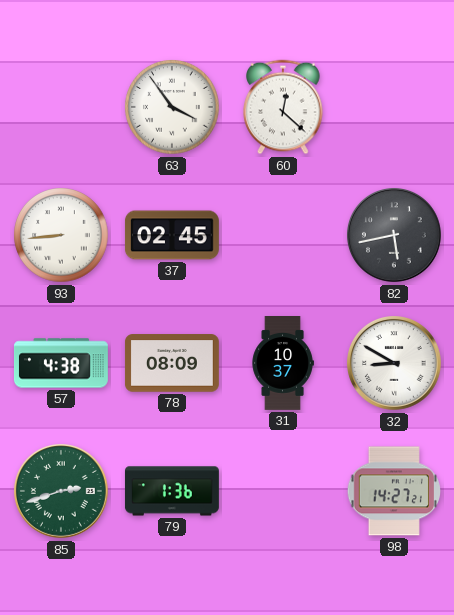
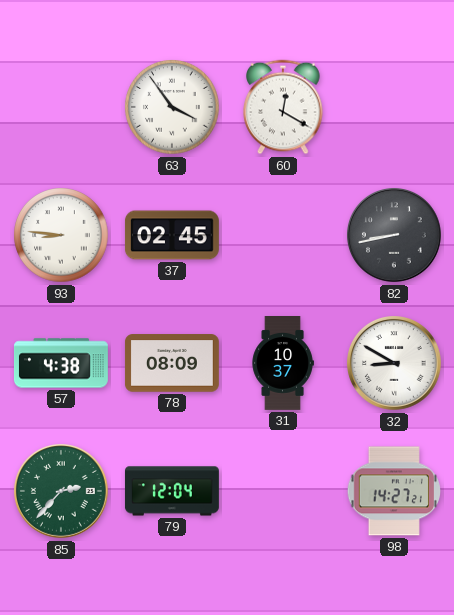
60: 12:22 -> 12:20
93: 8:44 -> 8:46
82: 5:43 -> 8:43
85: 2:42 -> 2:37
79: 1:36 -> 12:04
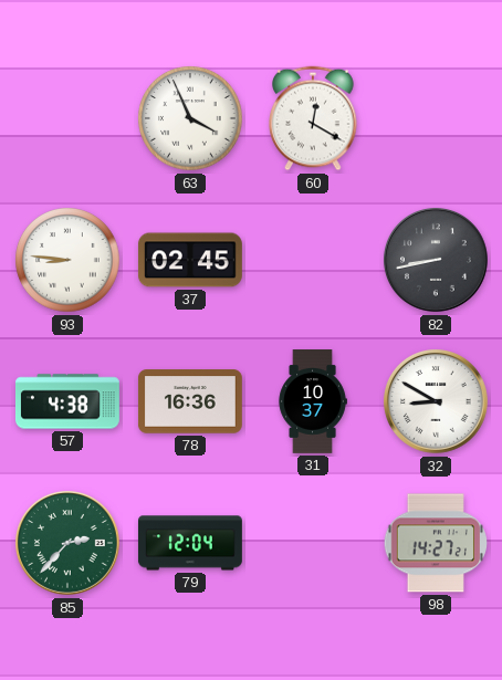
63: 3:54 -> 3:56
78: 08:09 -> 16:36
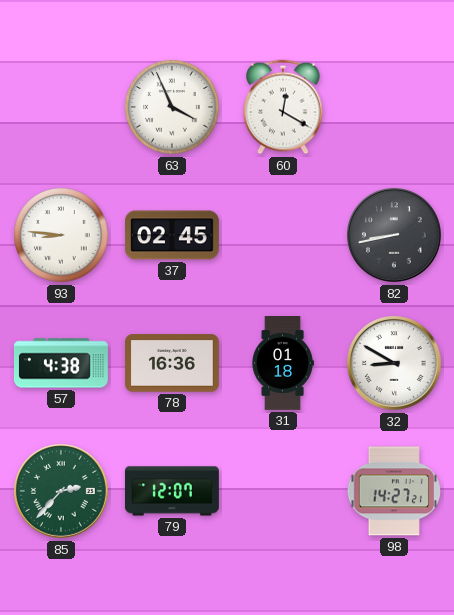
31: 10:37 -> 01:18
79: 12:04 -> 12:07
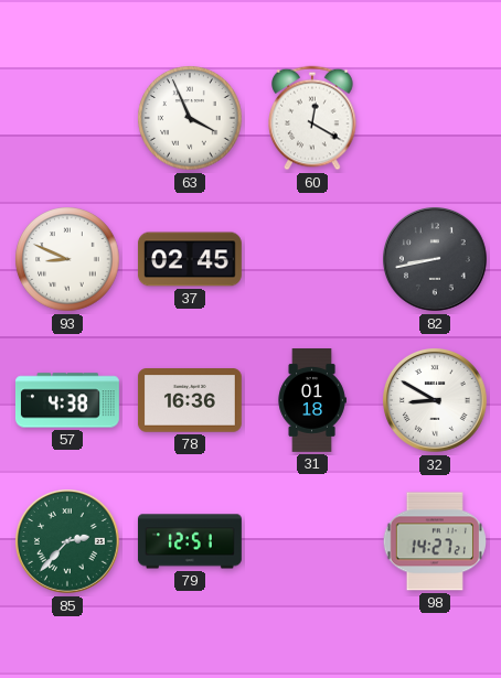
93: 8:46 -> 8:49
79: 12:07 -> 12:51
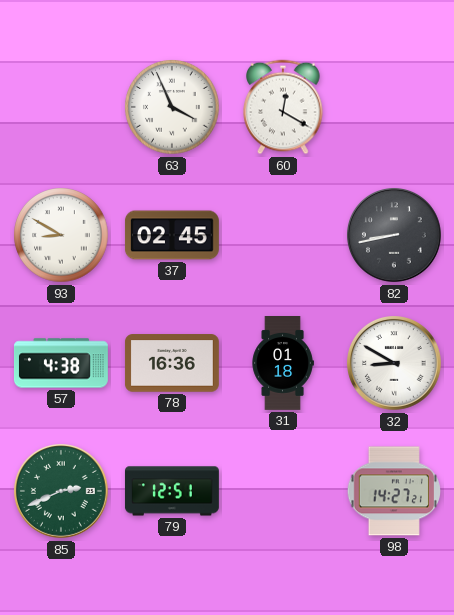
93: 8:49 -> 8:50
85: 2:37 -> 2:41
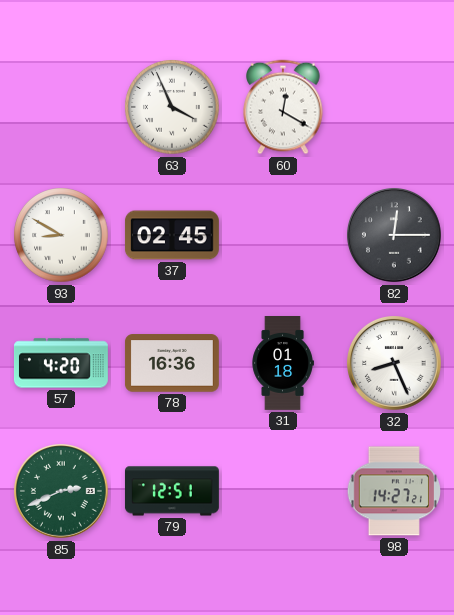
82: 8:43 -> 12:15
57: 4:38 -> 4:20
32: 8:50 -> 8:26
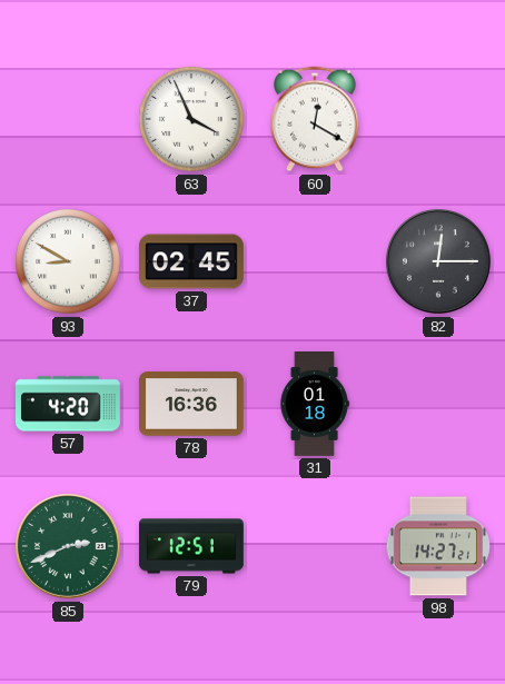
32: 8:26 -> none
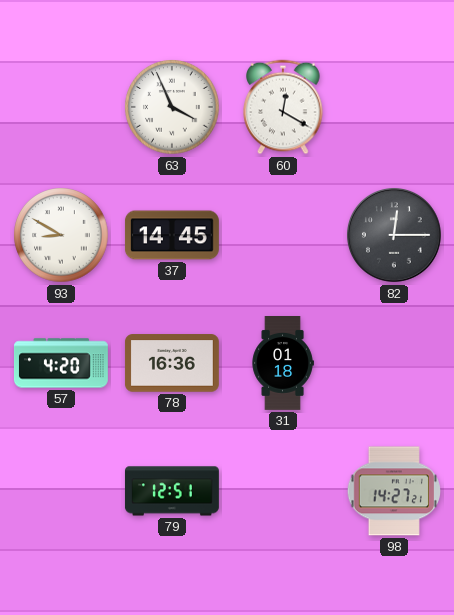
37: 02:45 -> 14:45
85: 2:41 -> none
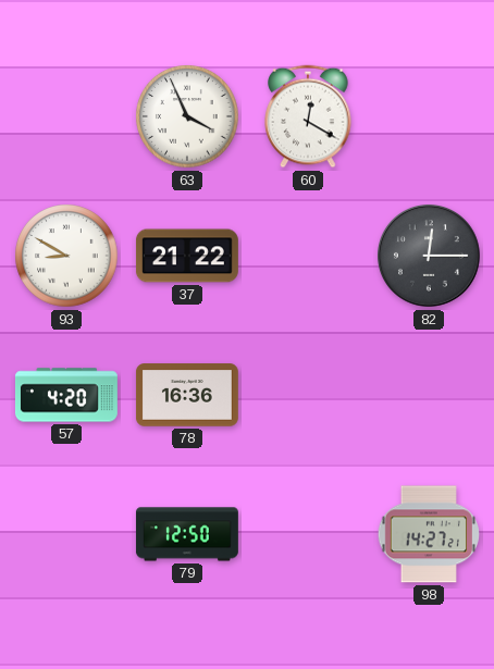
37: 14:45 -> 21:22
31: 01:18 -> none
79: 12:51 -> 12:50
